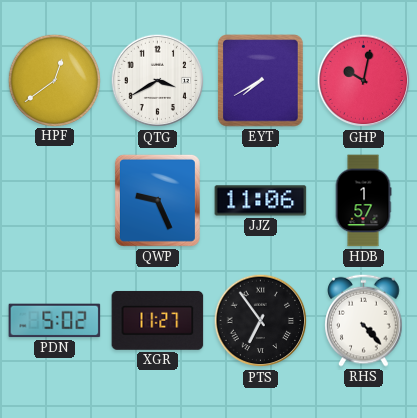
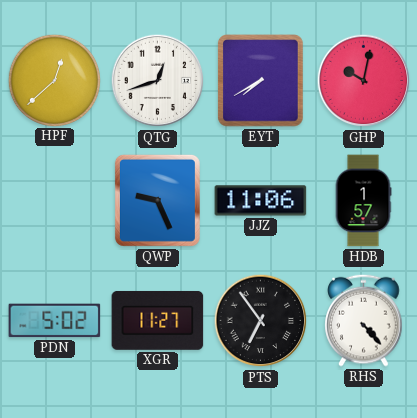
HPF: 12:39 -> 12:38
QTG: 3:40 -> 12:42
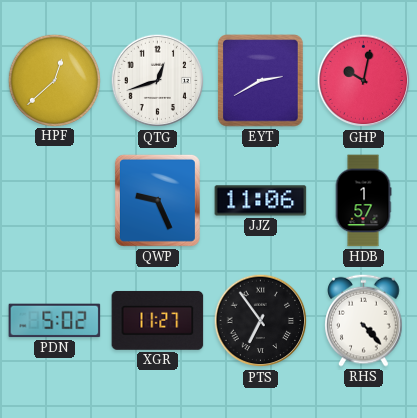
EYT: 7:40 -> 2:40
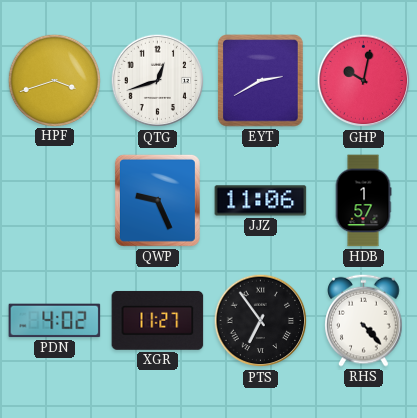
HPF: 12:38 -> 3:42
PDN: 5:02 -> 4:02
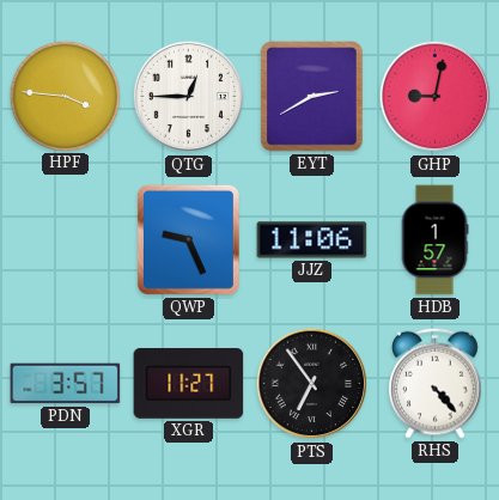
HPF: 3:42 -> 3:46
QTG: 12:42 -> 12:45
GHP: 10:02 -> 9:02
PDN: 4:02 -> 3:57
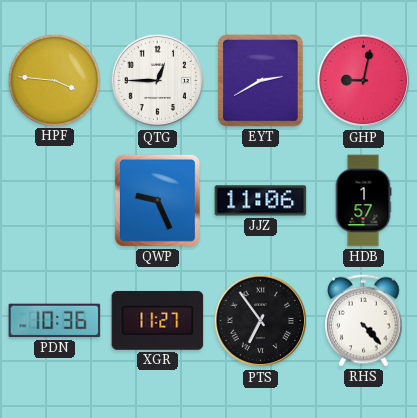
PDN: 3:57 -> 10:36
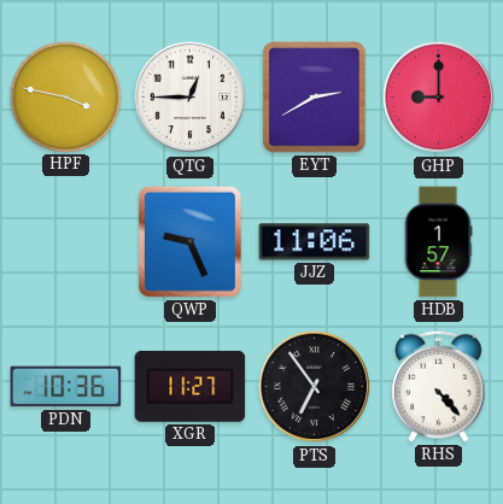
HPF: 3:46 -> 3:47
GHP: 9:02 -> 9:00
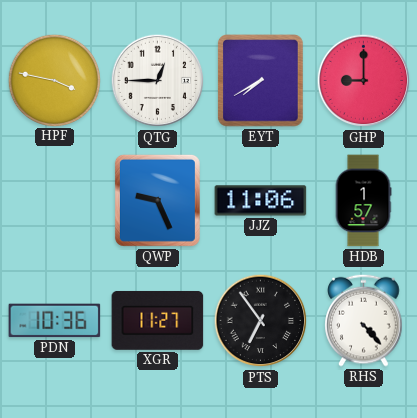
EYT: 2:40 -> 7:40
